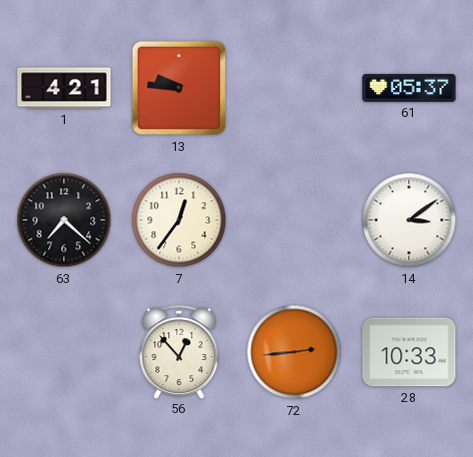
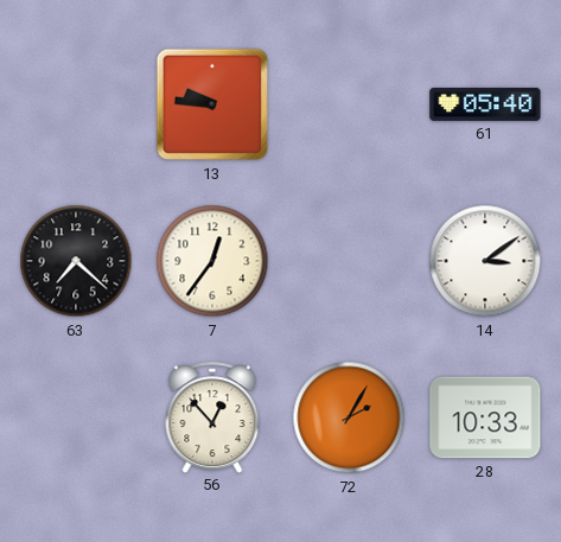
1: 4:21 -> none
61: 05:37 -> 05:40
72: 2:44 -> 2:05
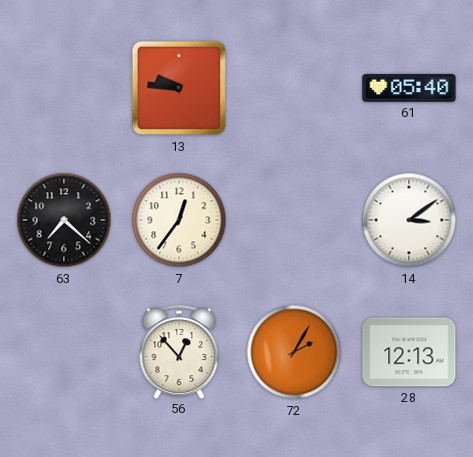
28: 10:33 -> 12:13
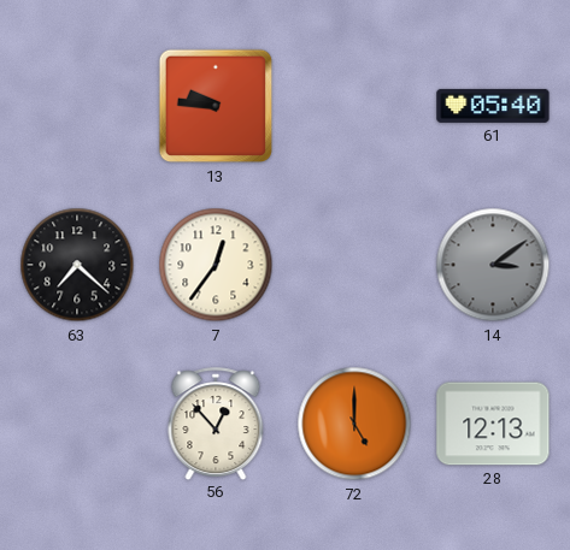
14 dial: white -> grey
72: 2:05 -> 5:00
